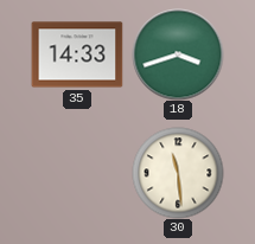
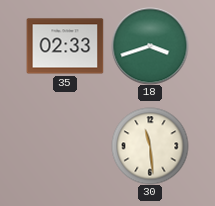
35: 14:33 -> 02:33
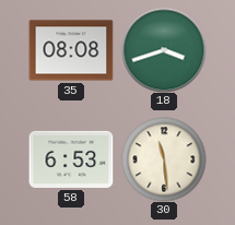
35: 02:33 -> 08:08
58: none -> 6:53
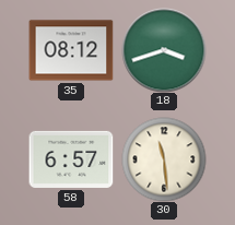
35: 08:08 -> 08:12
58: 6:53 -> 6:57
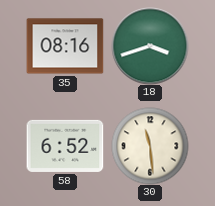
35: 08:12 -> 08:16
58: 6:57 -> 6:52
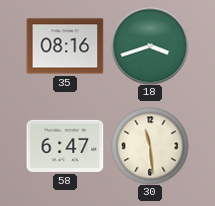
58: 6:52 -> 6:47
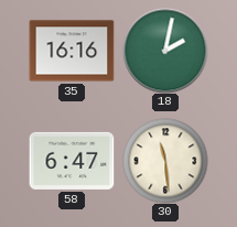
35: 08:16 -> 16:16
18: 3:42 -> 2:02
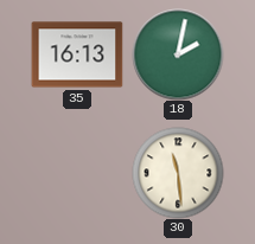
35: 16:16 -> 16:13
58: 6:47 -> none
